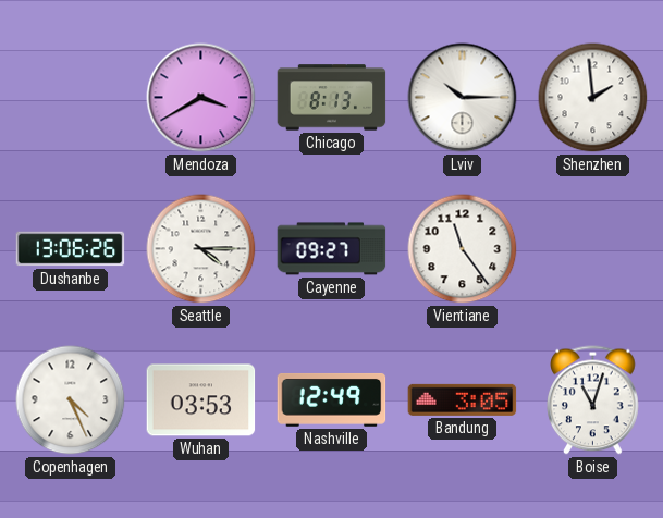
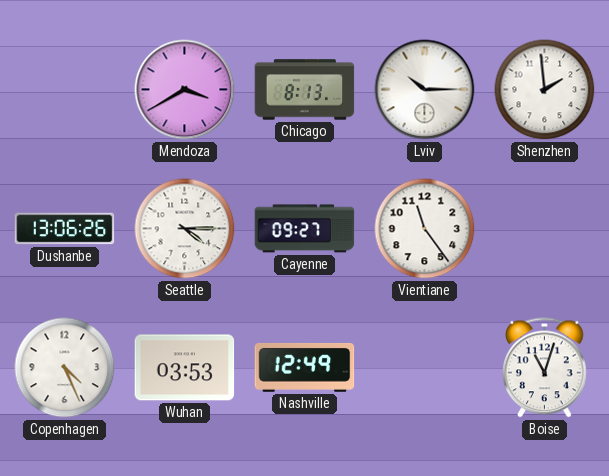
Bandung: 3:05 -> none
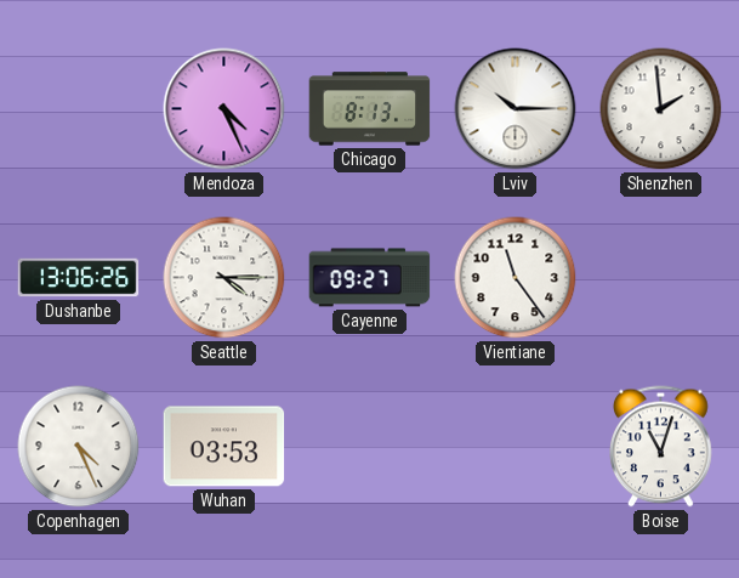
Mendoza: 3:40 -> 4:26
Nashville: 12:49 -> none
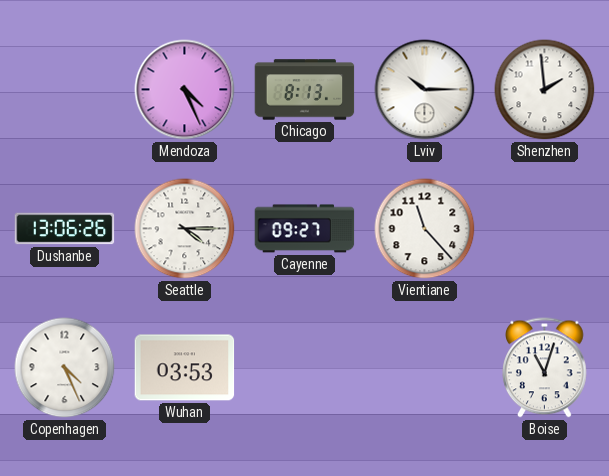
Vientiane: 11:24 -> 11:23
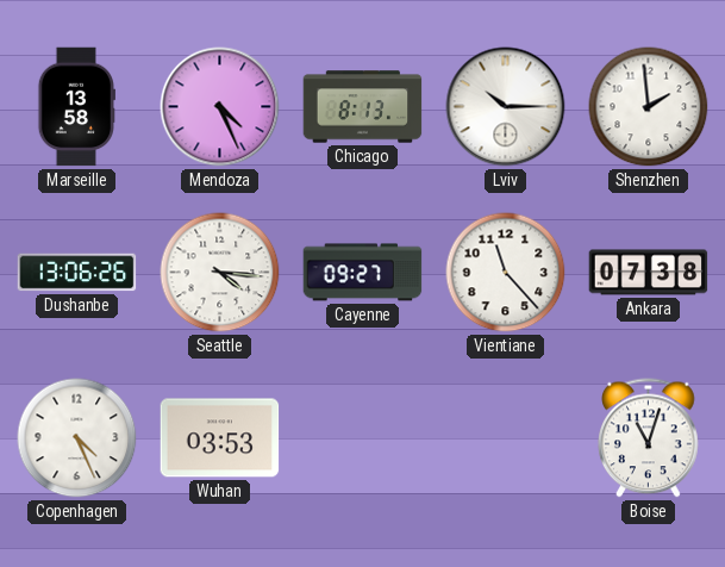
Marseille: none -> 13:58
Seattle: 4:15 -> 4:16
Ankara: none -> 07:38
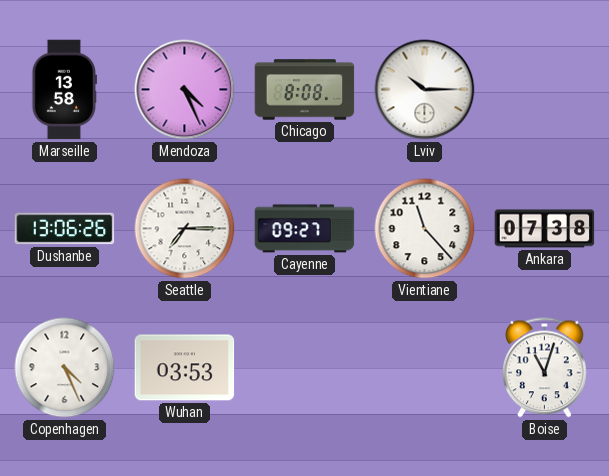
Chicago: 8:13 -> 8:08
Shenzhen: 1:59 -> none
Seattle: 4:16 -> 7:15
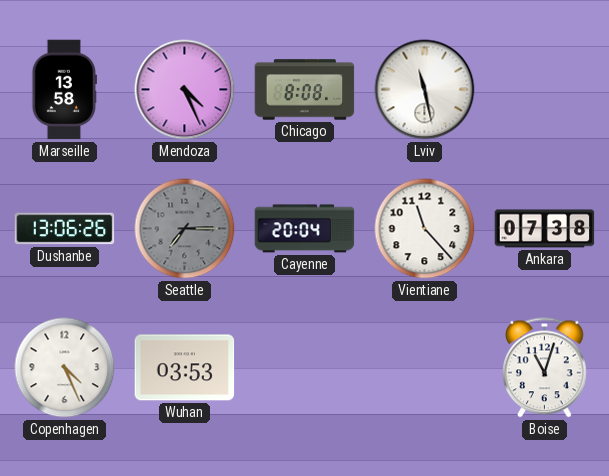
Lviv: 10:15 -> 11:28
Seattle dial: white -> grey
Cayenne: 09:27 -> 20:04
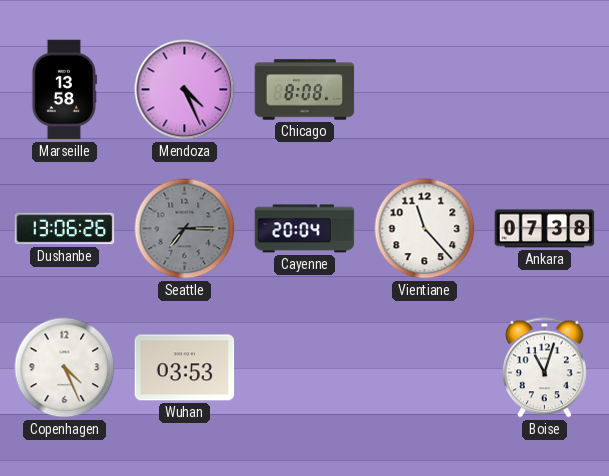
Lviv: 11:28 -> none
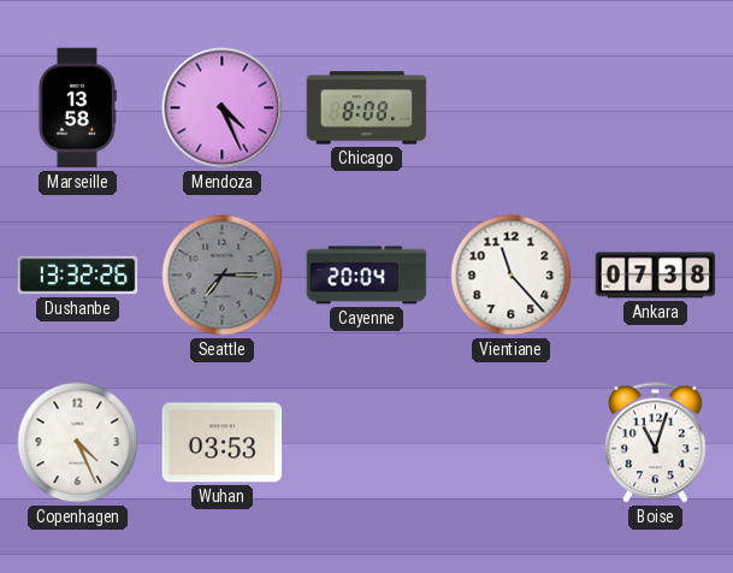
Dushanbe: 13:06 -> 13:32
